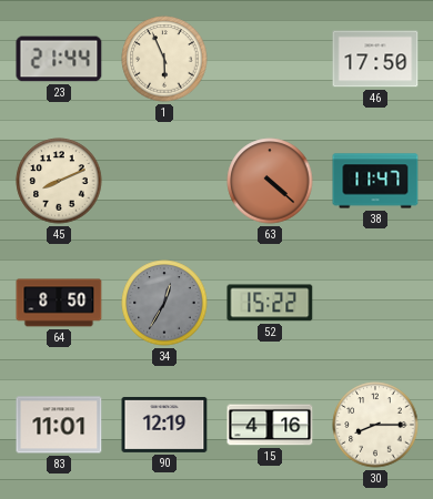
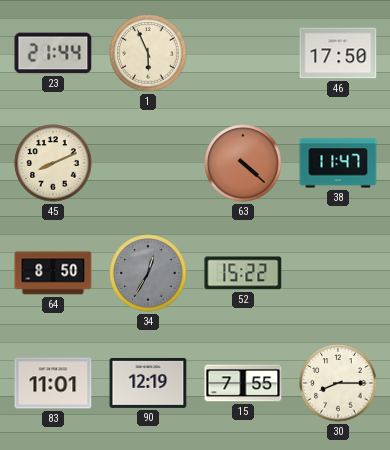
15: 4:16 -> 7:55
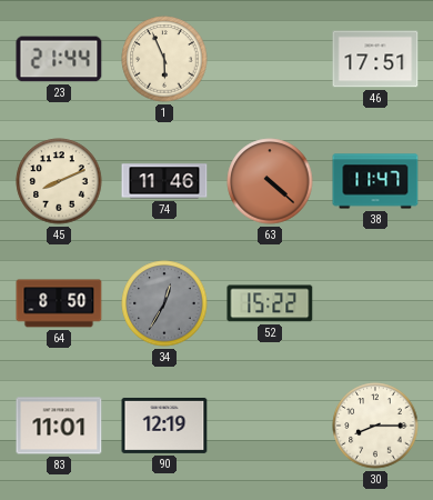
46: 17:50 -> 17:51
74: none -> 11:46
15: 7:55 -> none
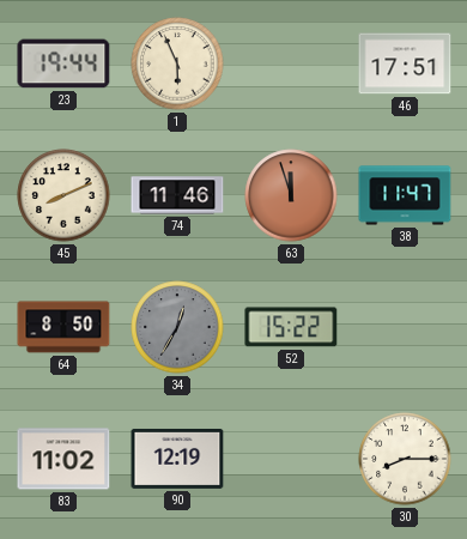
23: 21:44 -> 19:44
63: 4:22 -> 11:57
83: 11:01 -> 11:02
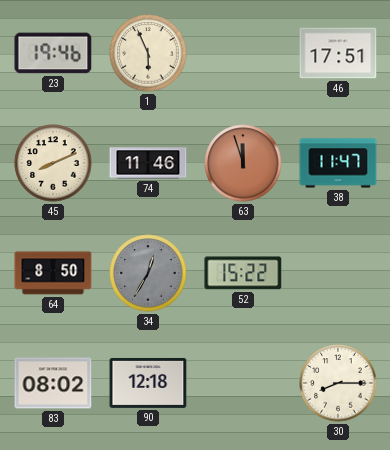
23: 19:44 -> 19:46
83: 11:02 -> 08:02
90: 12:19 -> 12:18
